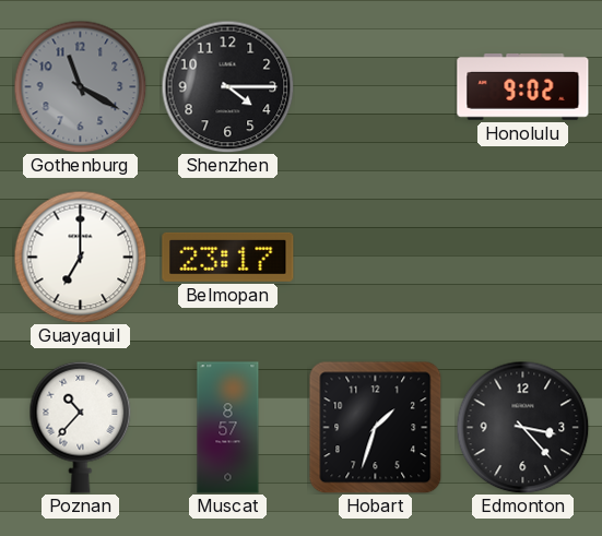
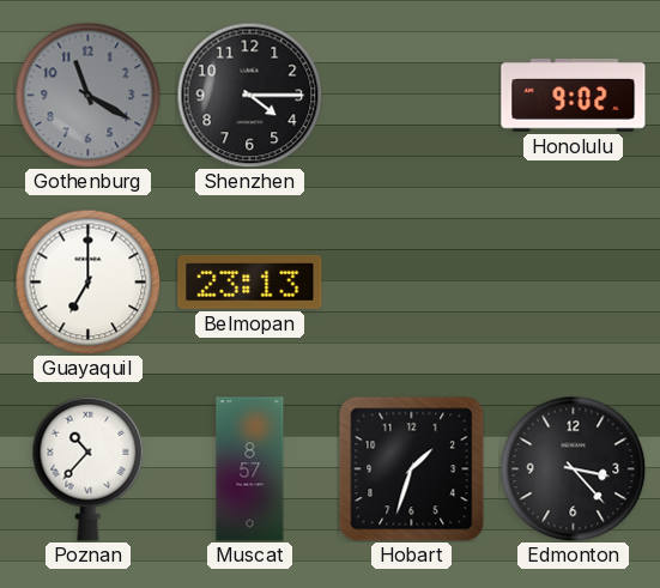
Belmopan: 23:17 -> 23:13
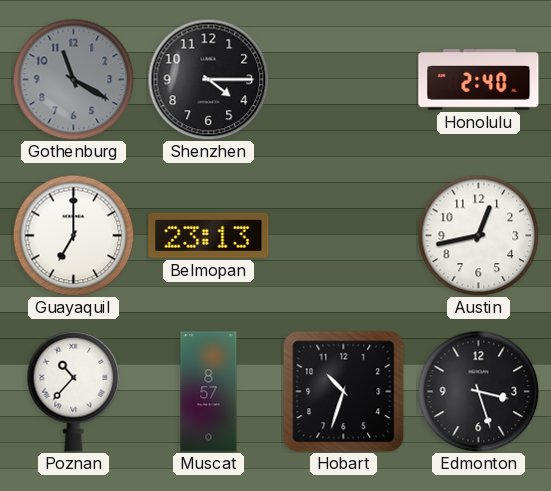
Honolulu: 9:02 -> 2:40
Austin: none -> 12:43
Hobart: 1:33 -> 10:33
Edmonton: 3:23 -> 3:27
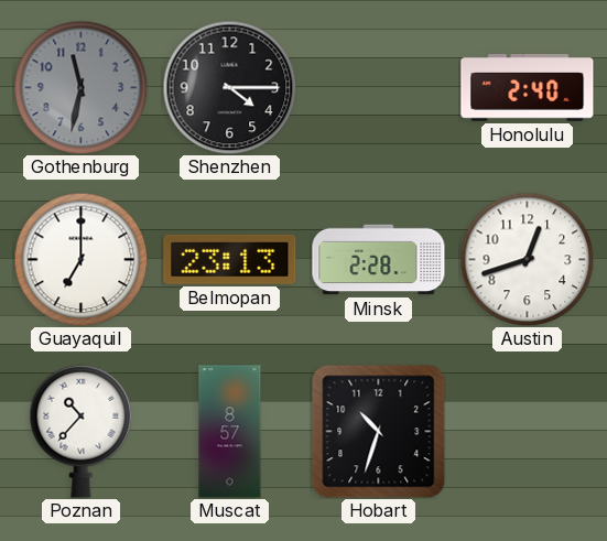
Gothenburg: 11:20 -> 11:32
Minsk: none -> 2:28
Austin: 12:43 -> 12:42
Edmonton: 3:27 -> none
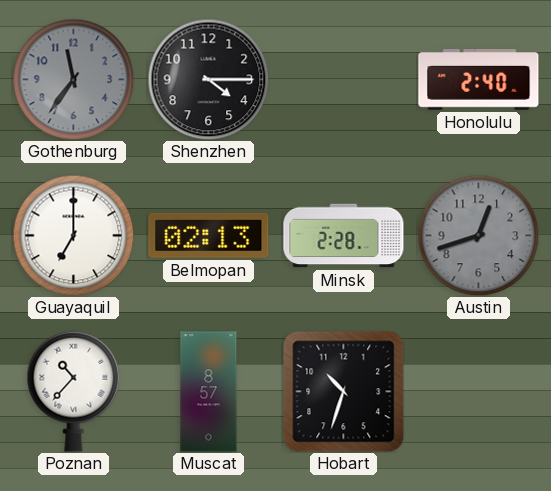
Gothenburg: 11:32 -> 11:36
Belmopan: 23:13 -> 02:13
Austin dial: white -> grey
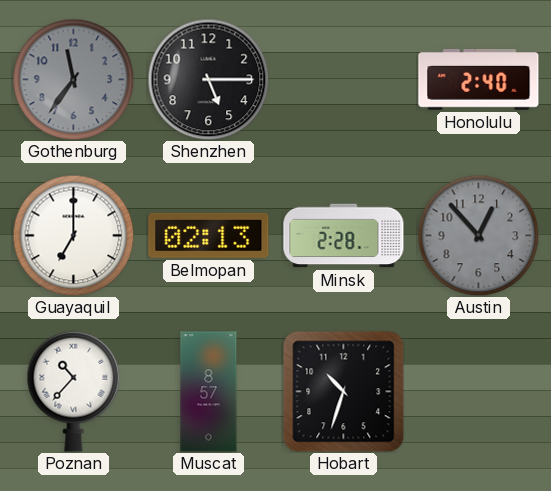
Shenzhen: 4:15 -> 5:15
Austin: 12:42 -> 12:53
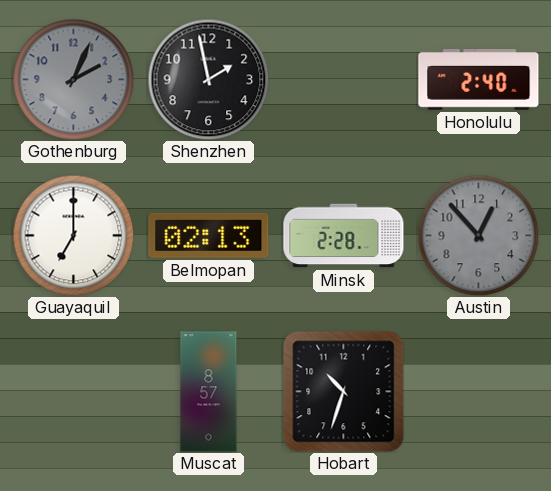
Gothenburg: 11:36 -> 2:04
Shenzhen: 5:15 -> 1:58
Poznan: 10:37 -> none
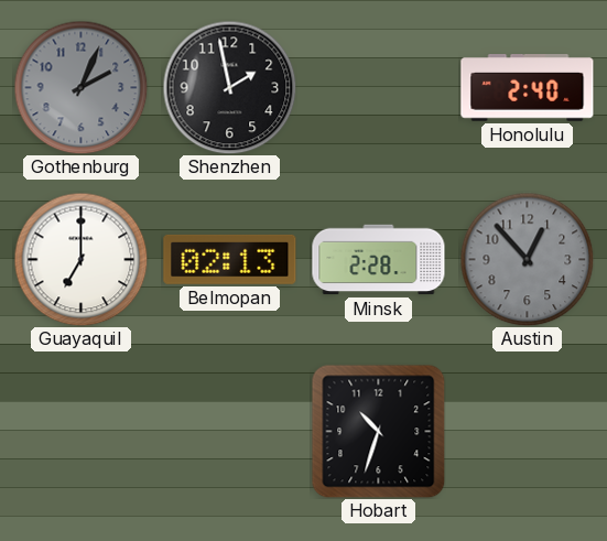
Muscat: 8:57 -> none
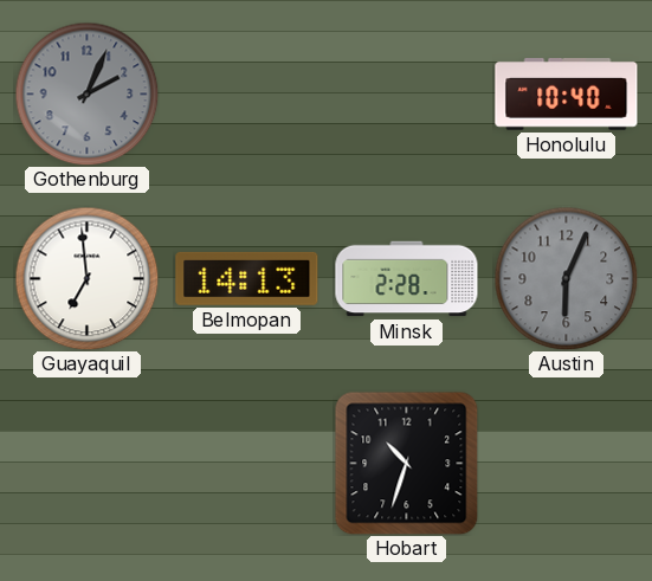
Shenzhen: 1:58 -> none
Honolulu: 2:40 -> 10:40
Guayaquil: 7:00 -> 6:59
Belmopan: 02:13 -> 14:13
Austin: 12:53 -> 6:04
